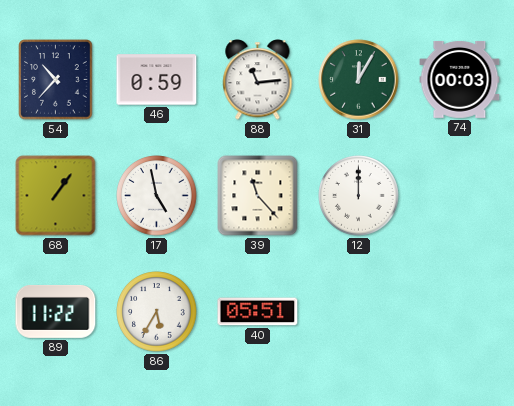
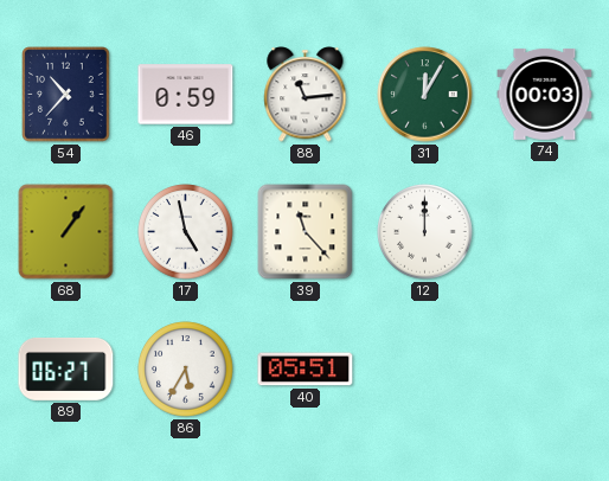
89: 11:22 -> 06:27
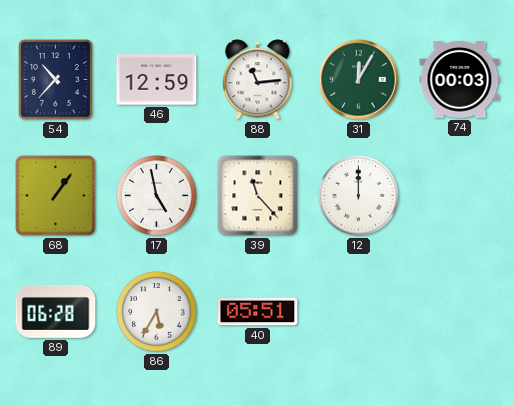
46: 0:59 -> 12:59
89: 06:27 -> 06:28
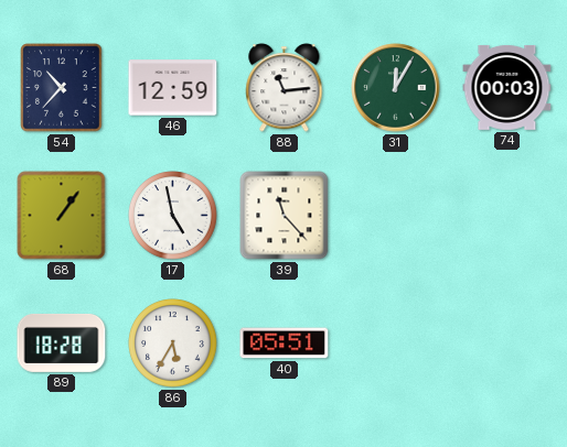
12: 12:00 -> none
89: 06:28 -> 18:28
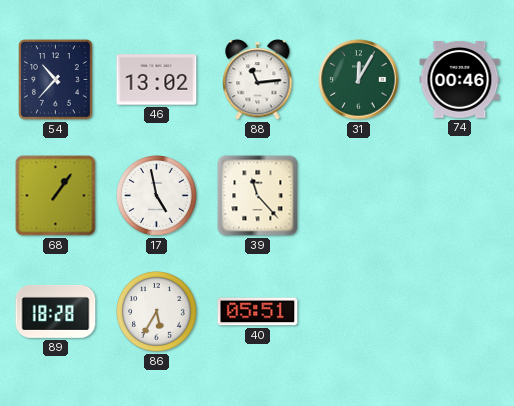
46: 12:59 -> 13:02
74: 00:03 -> 00:46
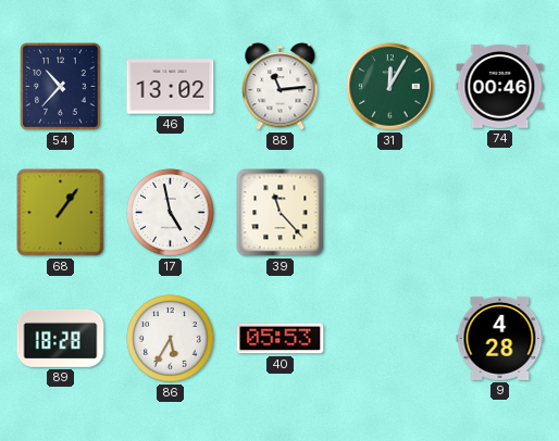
40: 05:51 -> 05:53
9: none -> 4:28
